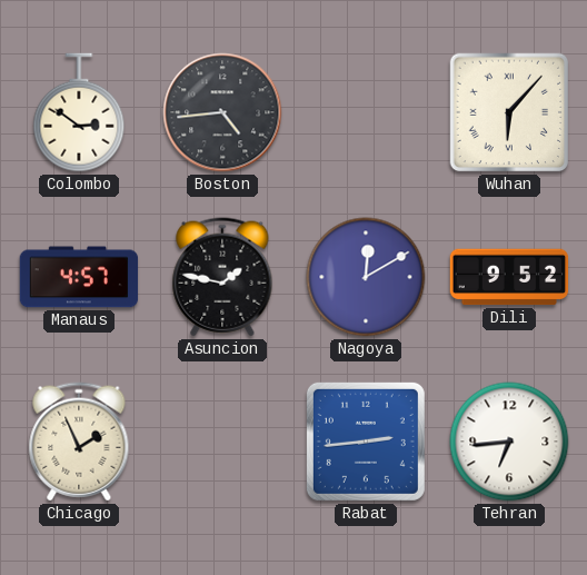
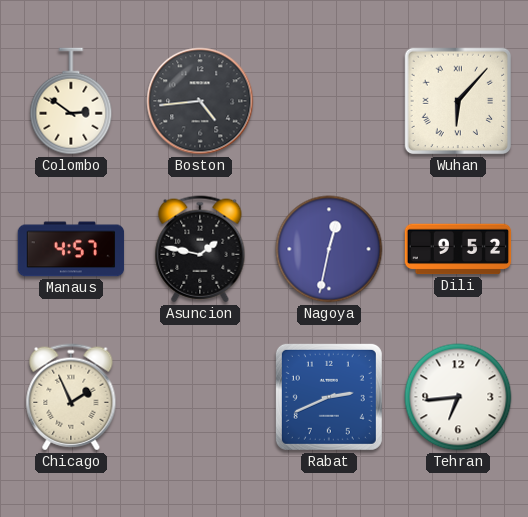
Nagoya: 12:10 -> 12:32
Rabat: 2:44 -> 2:41
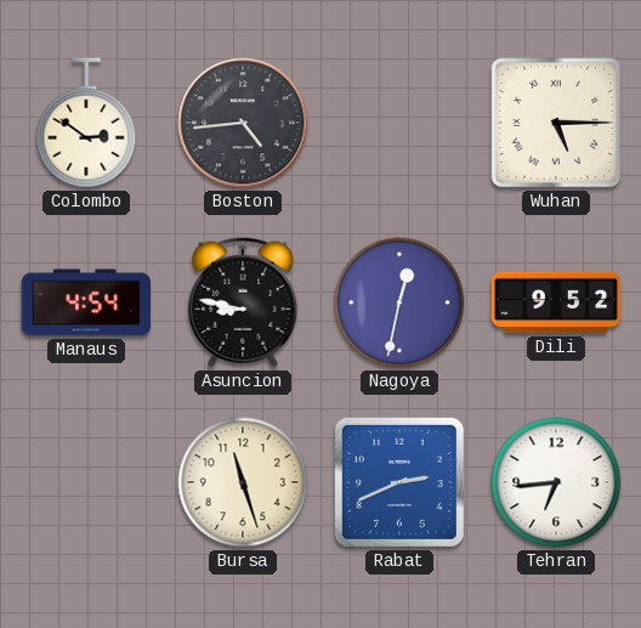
Wuhan: 6:07 -> 5:15
Manaus: 4:57 -> 4:54
Asuncion: 1:47 -> 8:47
Chicago: 1:56 -> none
Bursa: none -> 11:27
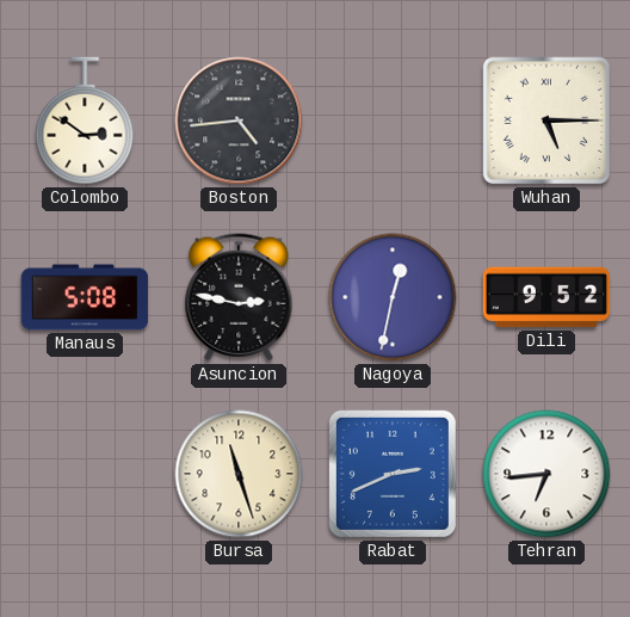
Manaus: 4:54 -> 5:08
Asuncion: 8:47 -> 2:47
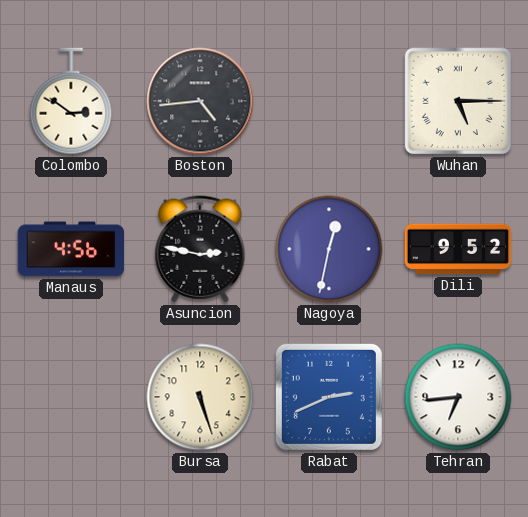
Manaus: 5:08 -> 4:56
Bursa: 11:27 -> 5:27
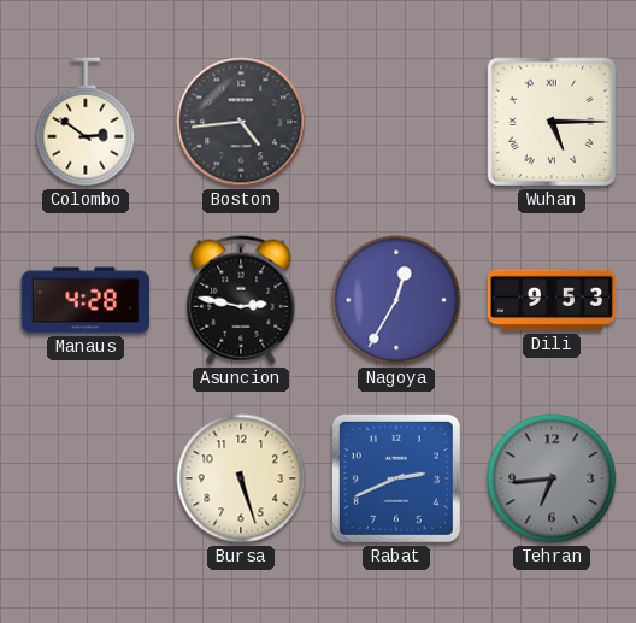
Manaus: 4:56 -> 4:28
Nagoya: 12:32 -> 12:35
Dili: 9:52 -> 9:53
Tehran dial: white -> grey
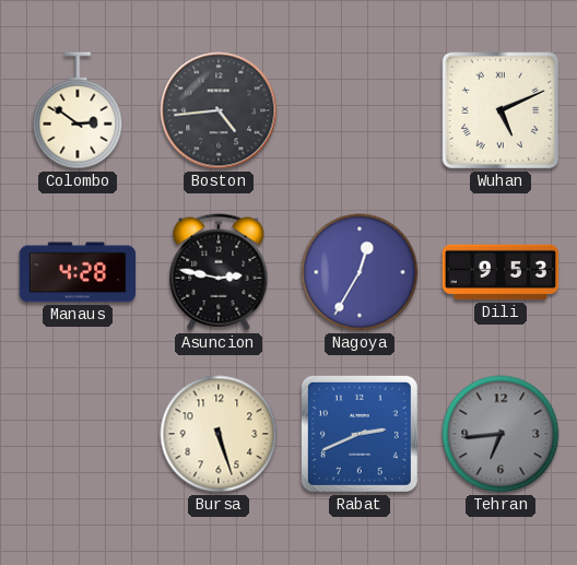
Wuhan: 5:15 -> 5:11
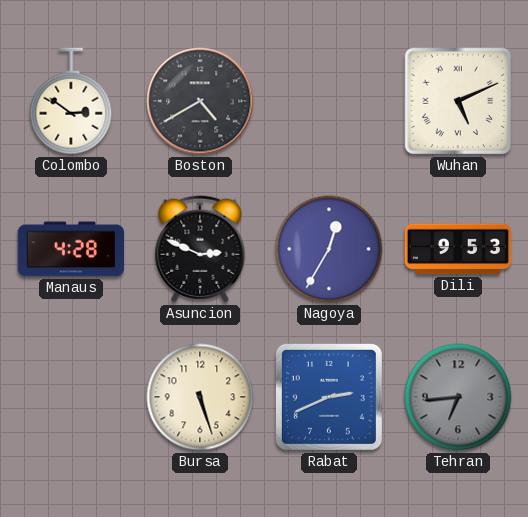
Boston: 4:44 -> 4:40
Asuncion: 2:47 -> 2:49
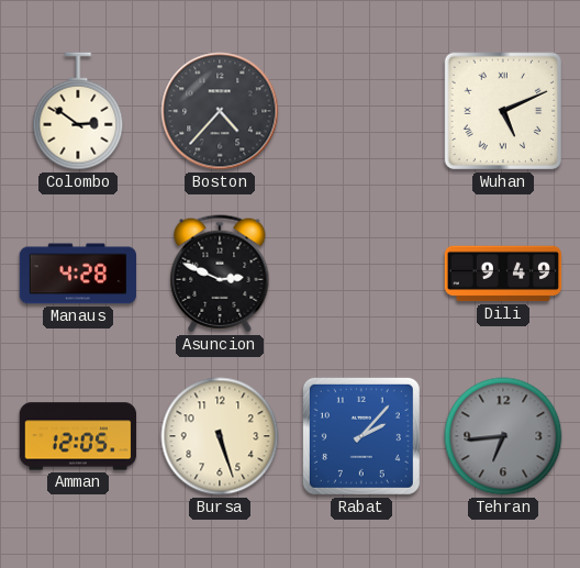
Boston: 4:40 -> 4:37
Nagoya: 12:35 -> none
Dili: 9:53 -> 9:49
Amman: none -> 12:05
Rabat: 2:41 -> 2:07
